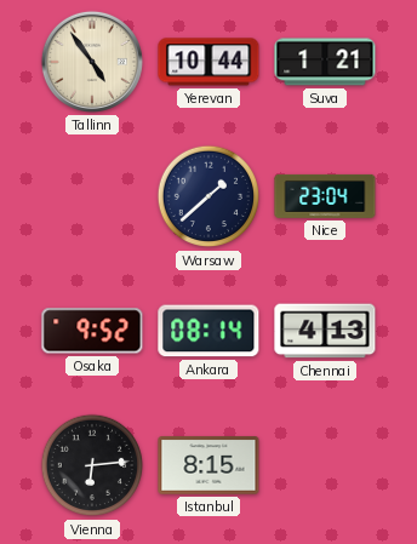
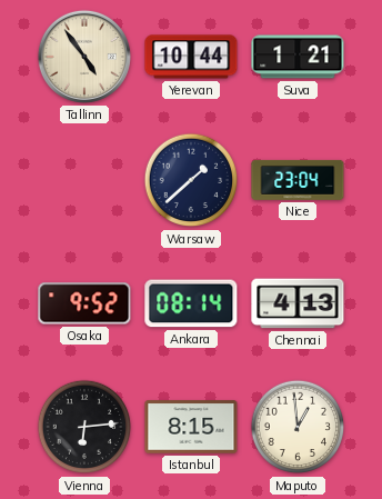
Maputo: none -> 12:59
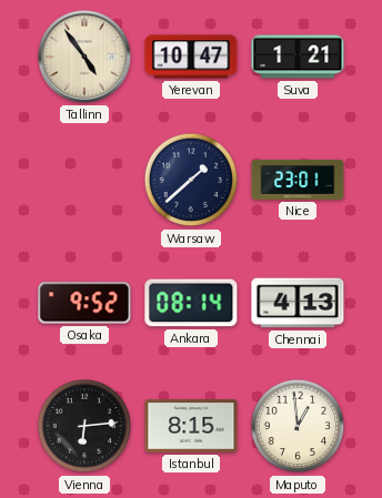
Yerevan: 10:44 -> 10:47
Nice: 23:04 -> 23:01
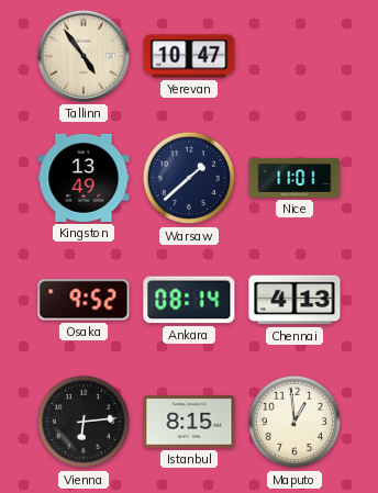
Suva: 1:21 -> none
Kingston: none -> 13:49
Nice: 23:01 -> 11:01
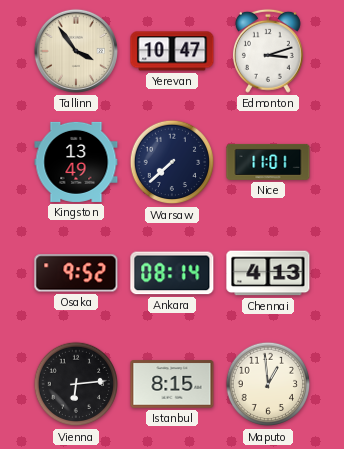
Tallinn: 4:54 -> 3:54
Edmonton: none -> 3:12
Warsaw: 1:38 -> 7:38
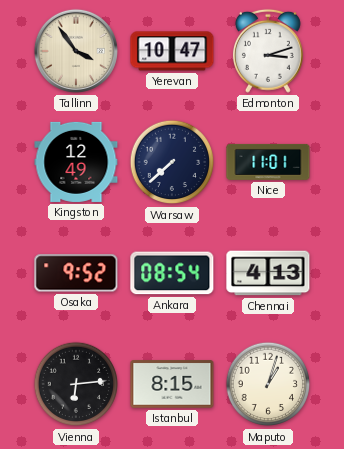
Kingston: 13:49 -> 12:49
Ankara: 08:14 -> 08:54
Maputo: 12:59 -> 1:03
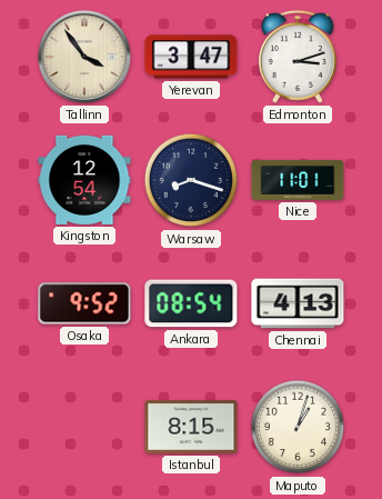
Yerevan: 10:47 -> 3:47
Kingston: 12:49 -> 12:54
Warsaw: 7:38 -> 8:18
Vienna: 6:14 -> none
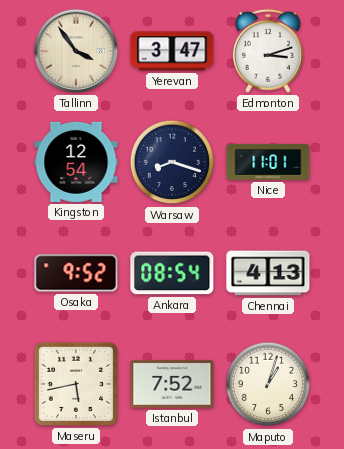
Maseru: none -> 5:43
Istanbul: 8:15 -> 7:52
